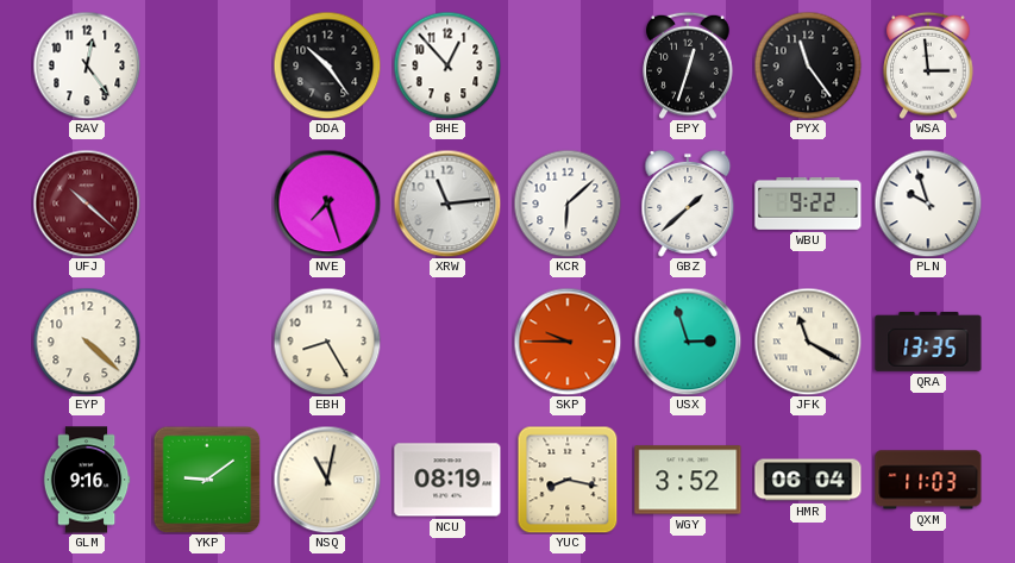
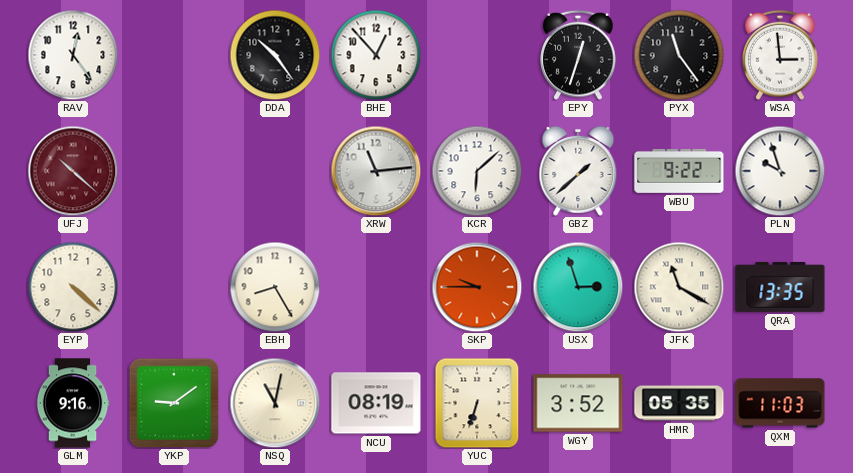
NVE: 7:27 -> none
YUC: 8:17 -> 6:33
HMR: 06:04 -> 05:35
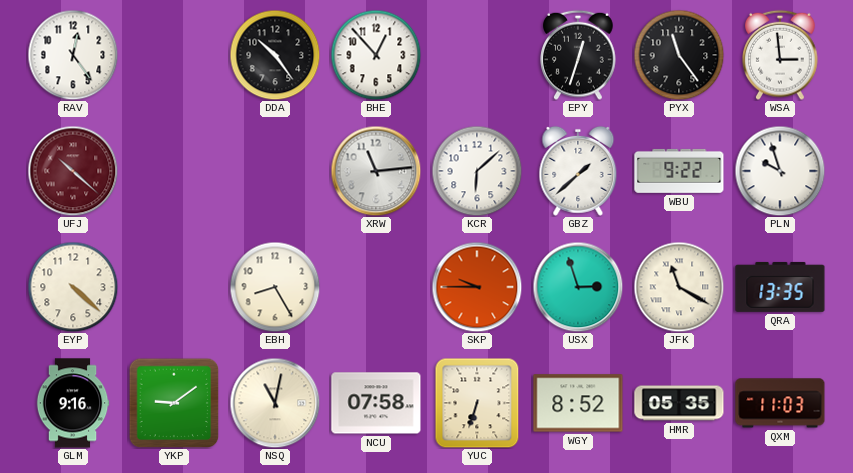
NCU: 08:19 -> 07:58
WGY: 3:52 -> 8:52
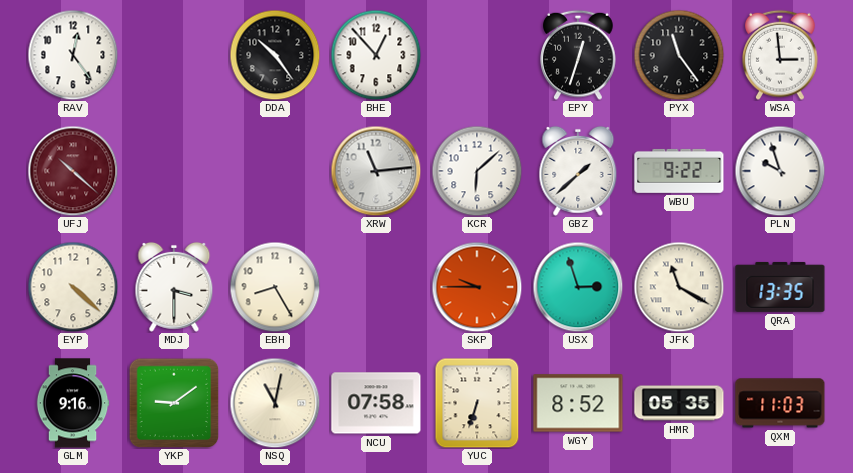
MDJ: none -> 3:30
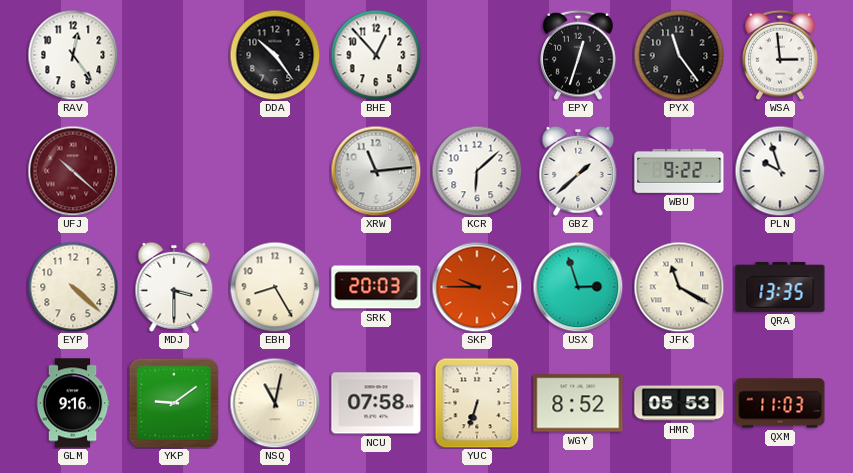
SRK: none -> 20:03
HMR: 05:35 -> 05:53
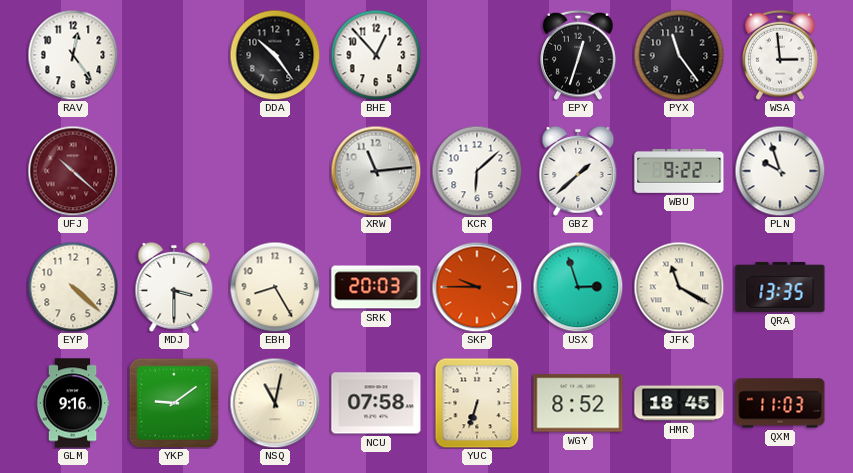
HMR: 05:53 -> 18:45
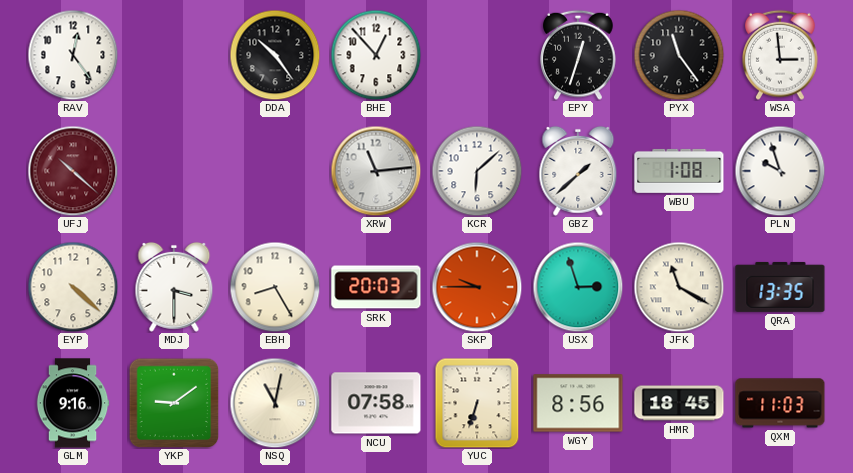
WBU: 9:22 -> 1:08
WGY: 8:52 -> 8:56
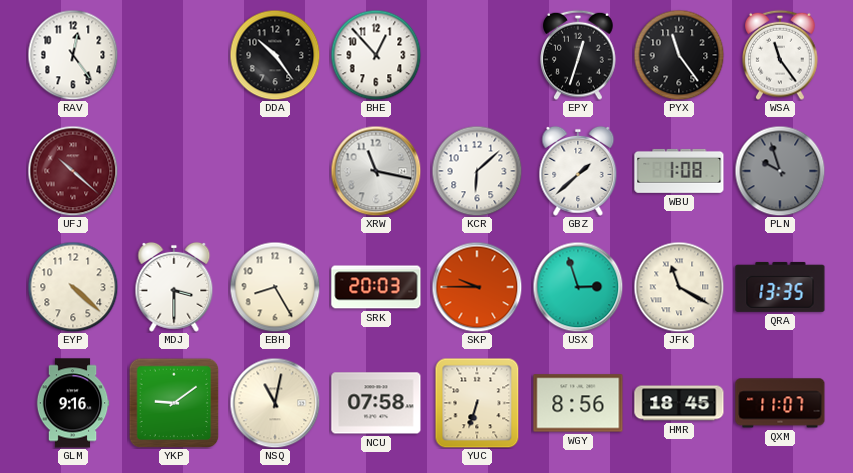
WSA: 2:59 -> 11:24
XRW: 11:14 -> 11:17
PLN dial: white -> grey
QXM: 11:03 -> 11:07
